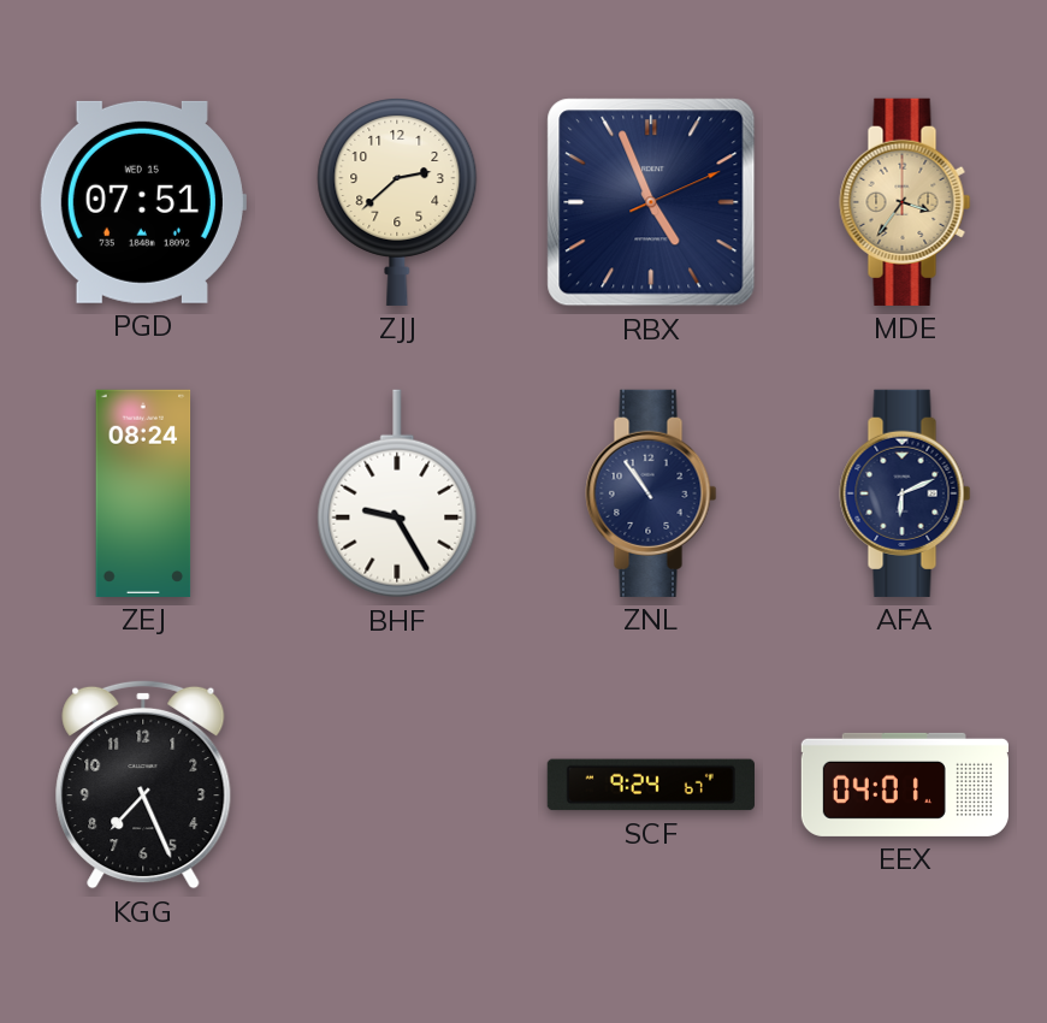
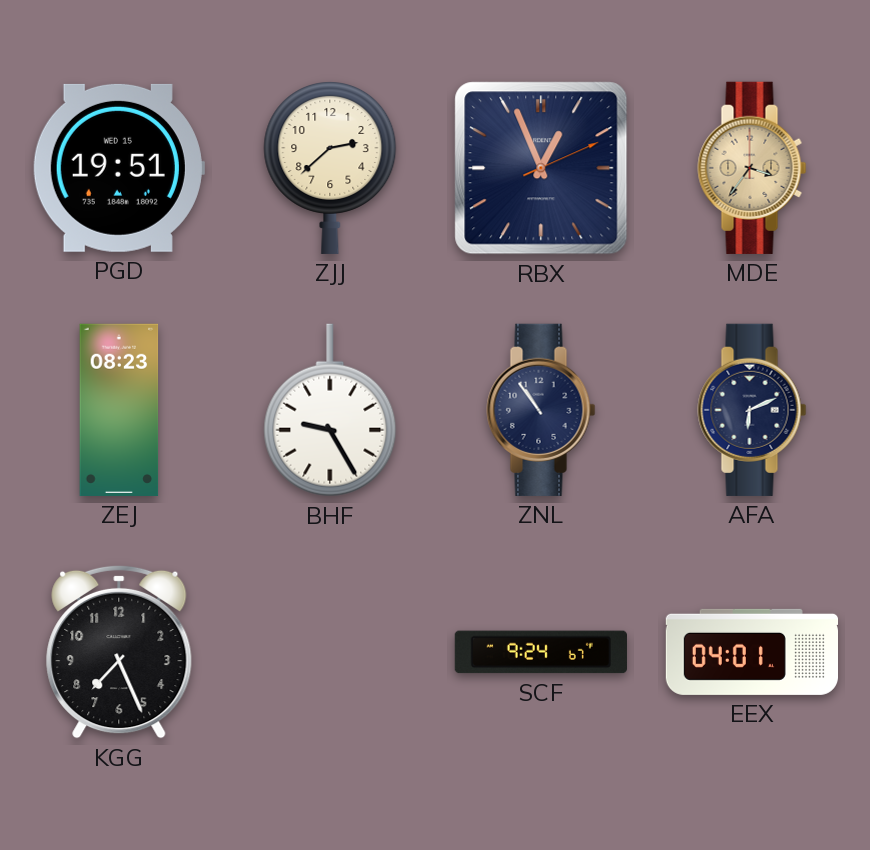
PGD: 07:51 -> 19:51
RBX: 4:56 -> 12:56
ZEJ: 08:24 -> 08:23
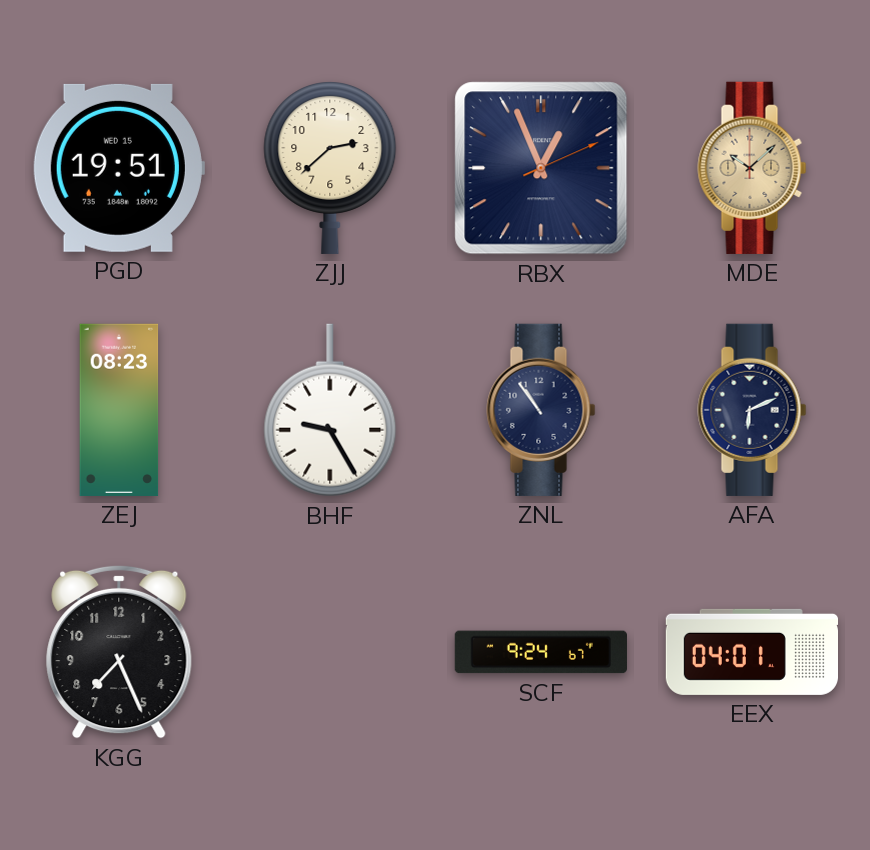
MDE: 3:36 -> 10:08
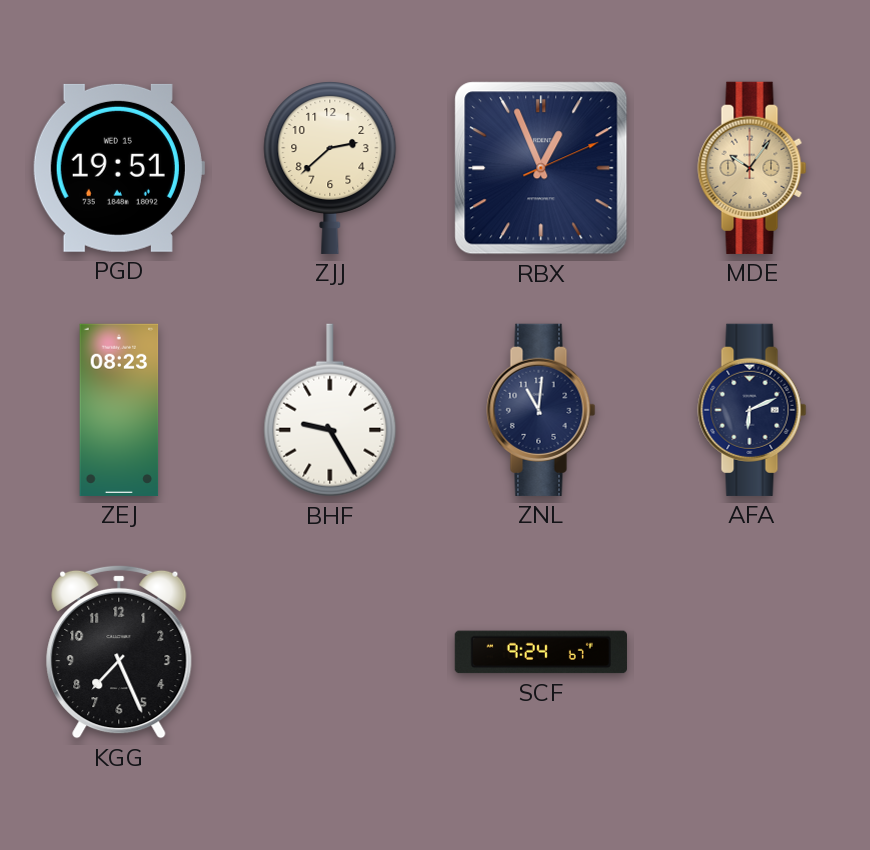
MDE: 10:08 -> 10:06
ZNL: 10:54 -> 11:01
EEX: 04:01 -> none
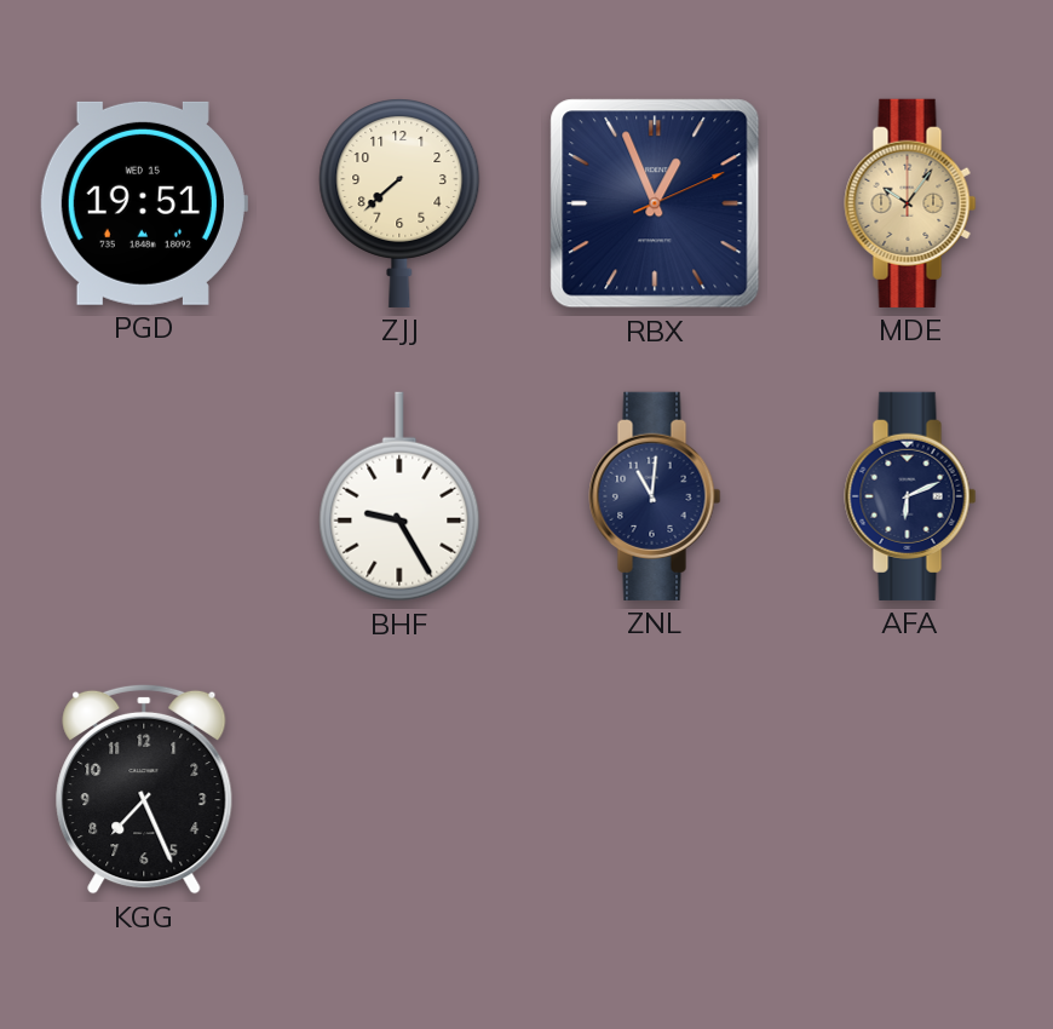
ZJJ: 2:38 -> 7:38
ZEJ: 08:23 -> none
SCF: 9:24 -> none
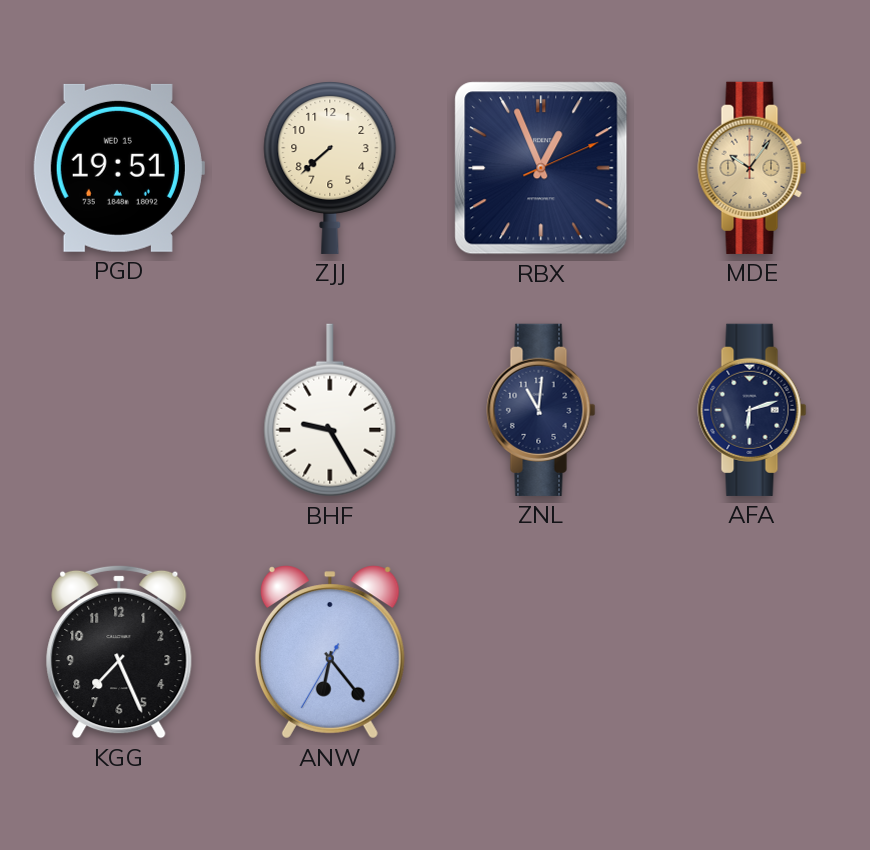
AFA: 6:11 -> 6:12
ANW: none -> 6:23
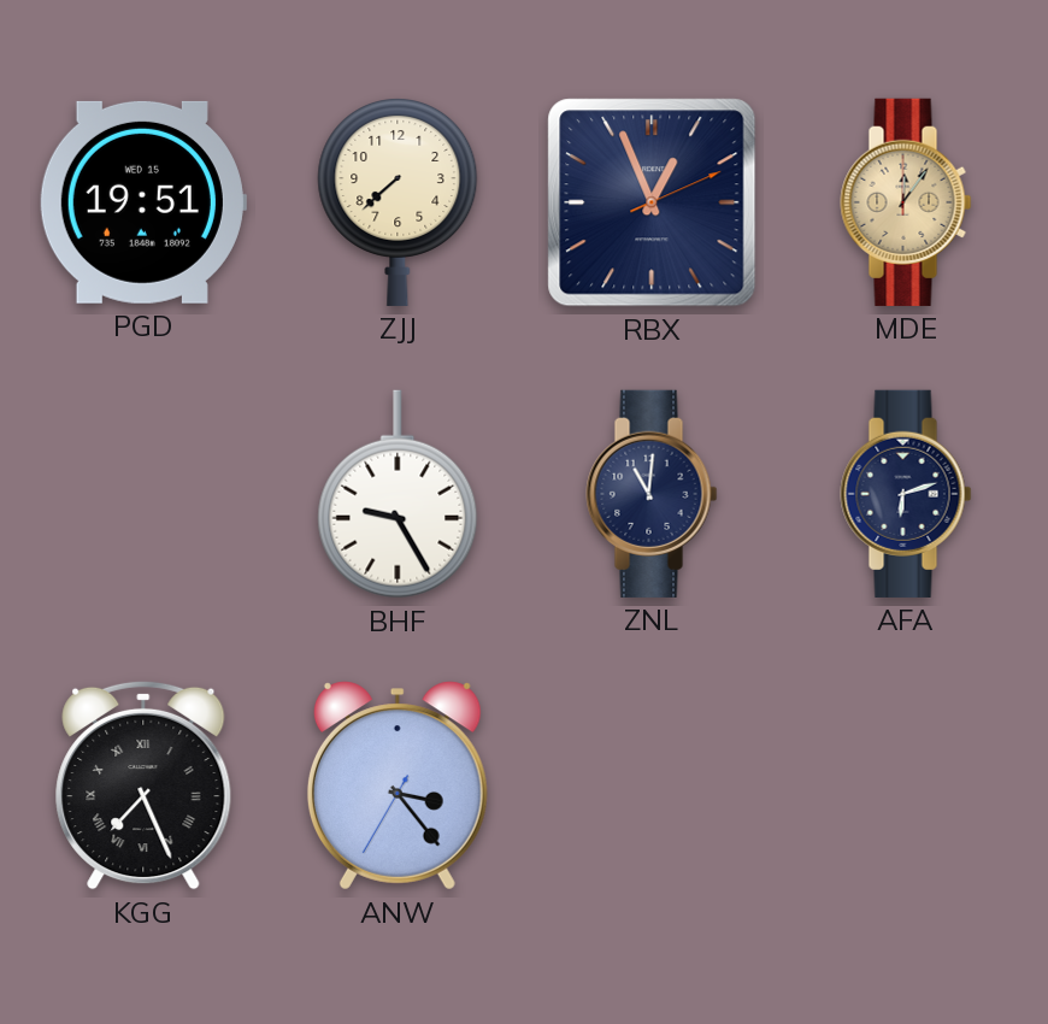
MDE: 10:06 -> 12:06
KGG numerals: Arabic -> Roman
ANW: 6:23 -> 3:23
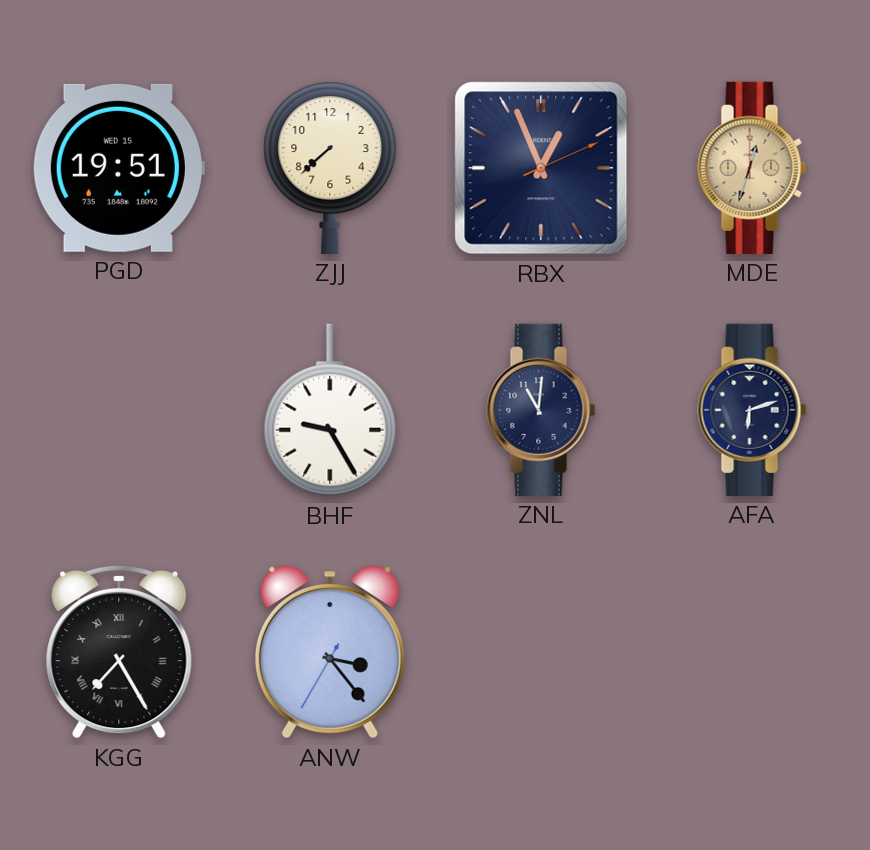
MDE: 12:06 -> 12:33
KGG: 7:26 -> 7:25
